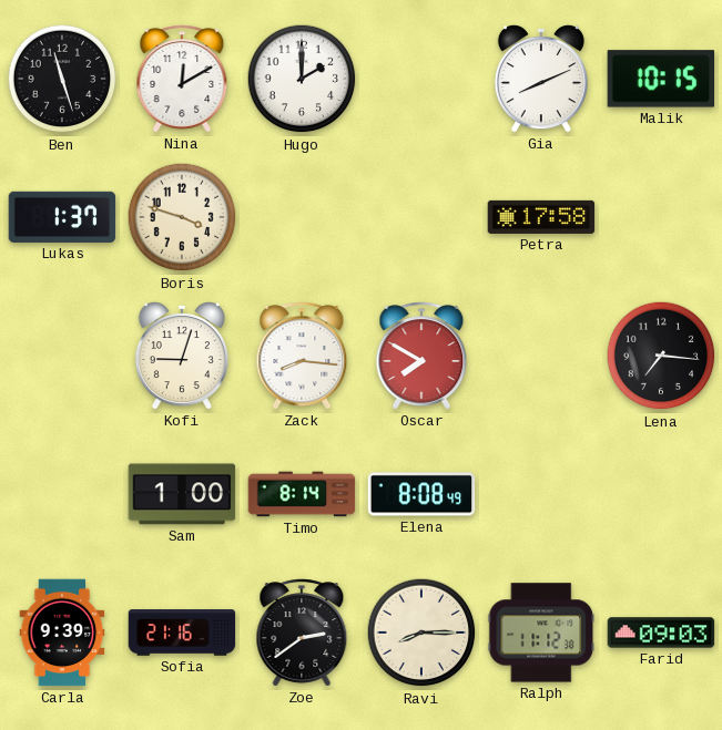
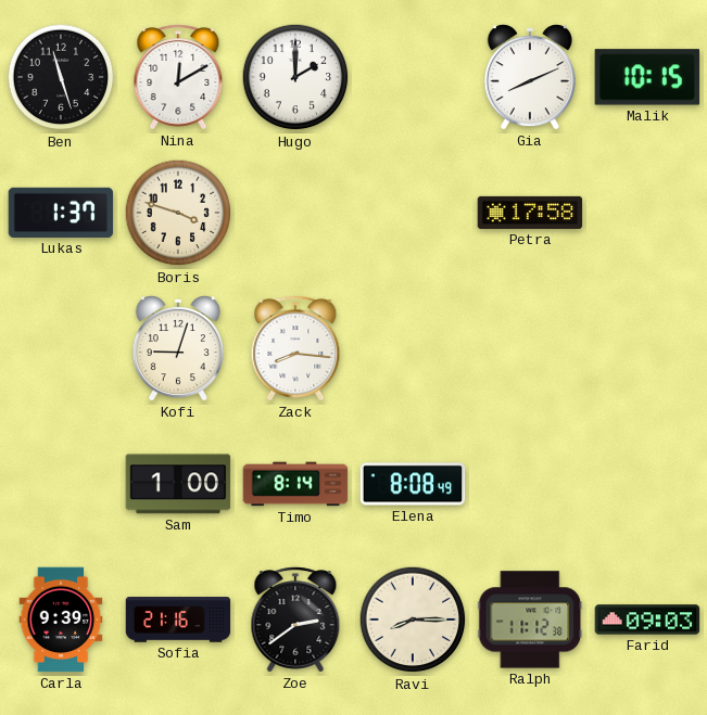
Oscar: 7:50 -> none
Lena: 7:16 -> none
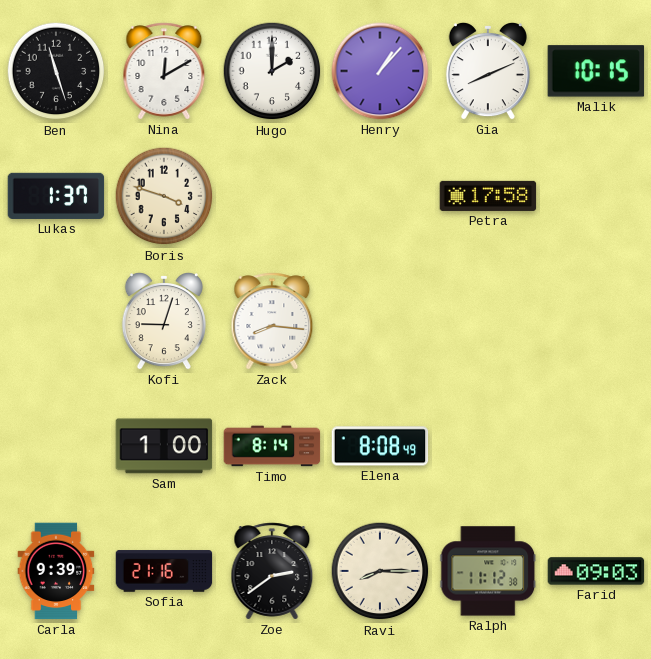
Henry: none -> 1:07
